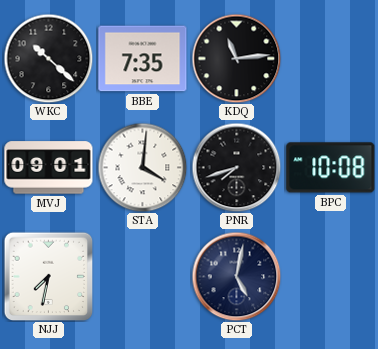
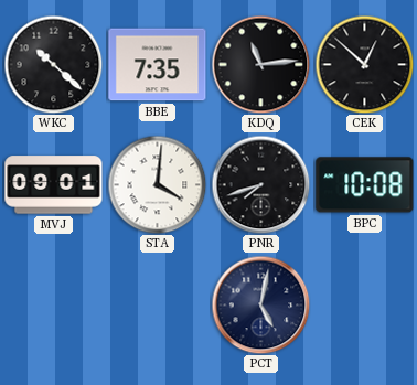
CEK: none -> 12:52
NJJ: 7:32 -> none
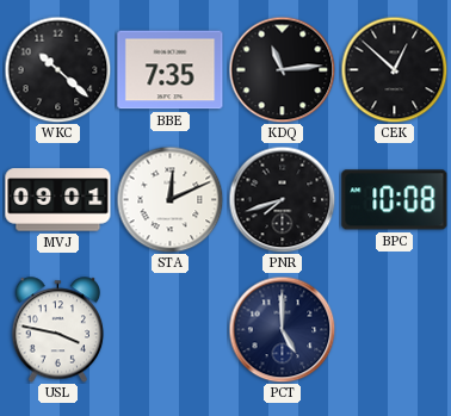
STA: 4:01 -> 12:11
USL: none -> 3:47
PCT: 5:02 -> 5:00
